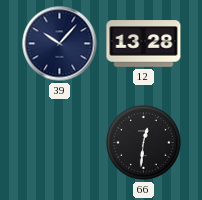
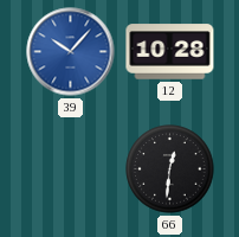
39 dial: navy -> blue
12: 13:28 -> 10:28
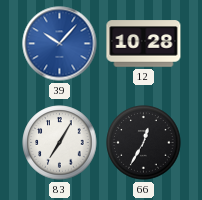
83: none -> 7:05
66: 12:31 -> 12:35
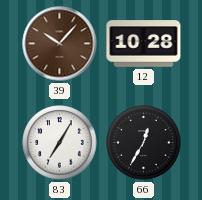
39 dial: blue -> brown
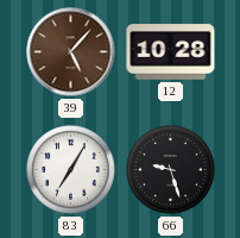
39: 10:07 -> 5:07
66: 12:35 -> 9:27
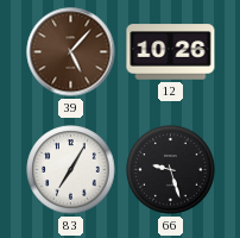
12: 10:28 -> 10:26
